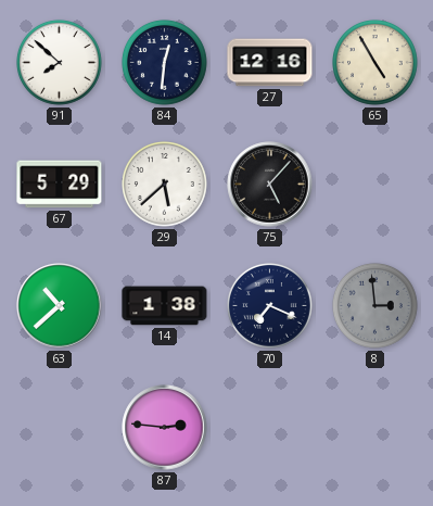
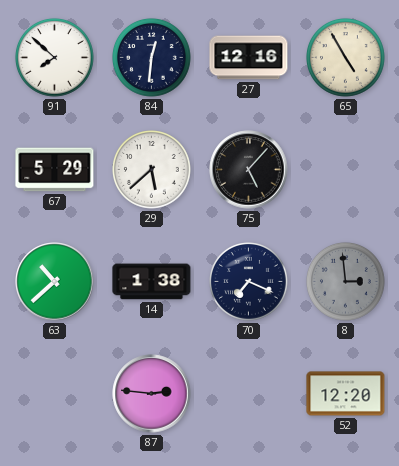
52: none -> 12:20
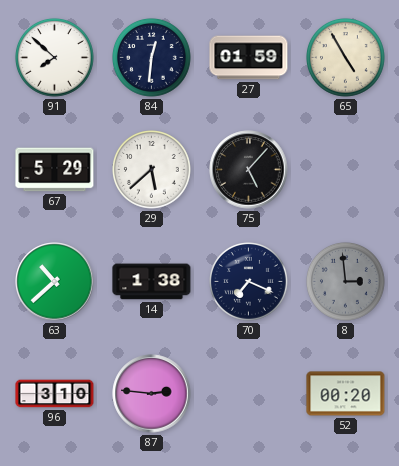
27: 12:16 -> 01:59
96: none -> 3:10
52: 12:20 -> 00:20
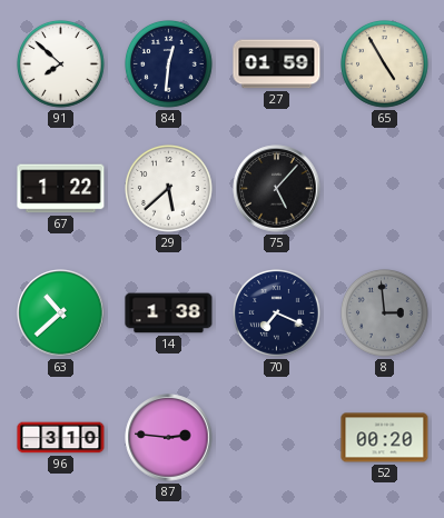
67: 5:29 -> 1:22
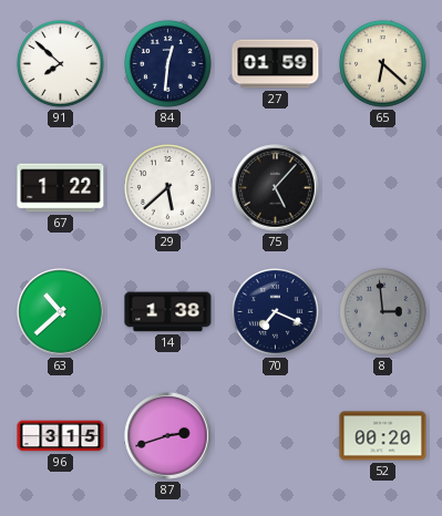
65: 4:55 -> 6:22
96: 3:10 -> 3:15
87: 2:46 -> 2:42
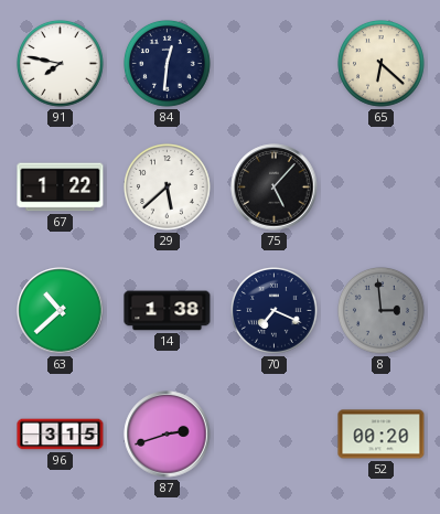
91: 7:52 -> 7:47
27: 01:59 -> none
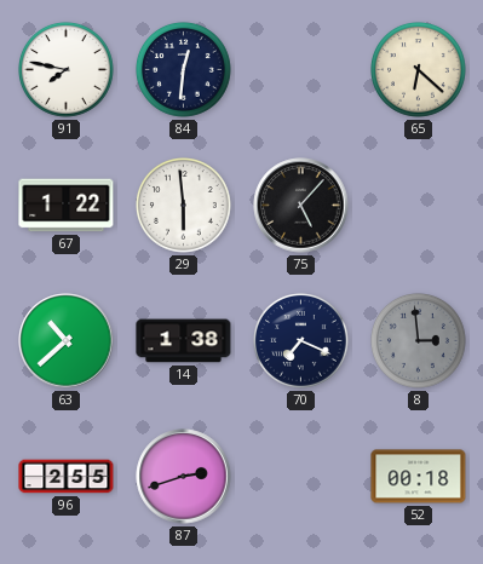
29: 5:38 -> 5:59
96: 3:15 -> 2:55
52: 00:20 -> 00:18
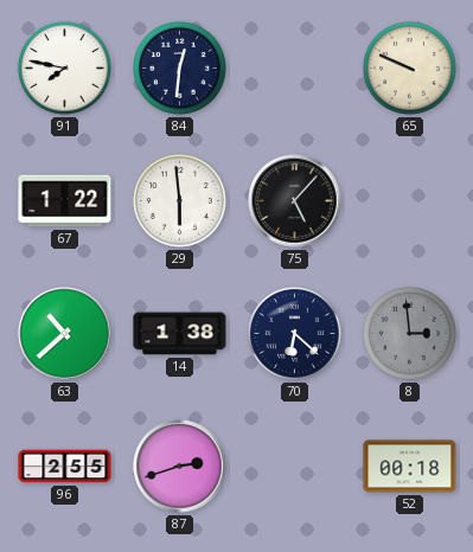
65: 6:22 -> 9:49
70: 7:19 -> 6:22
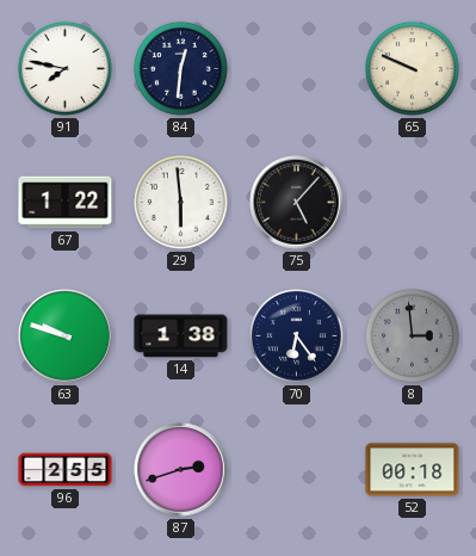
63: 10:38 -> 9:48
70: 6:22 -> 6:24
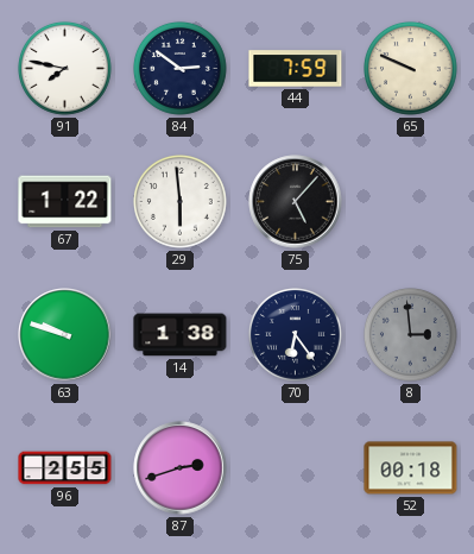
84: 12:31 -> 2:51
44: none -> 7:59
